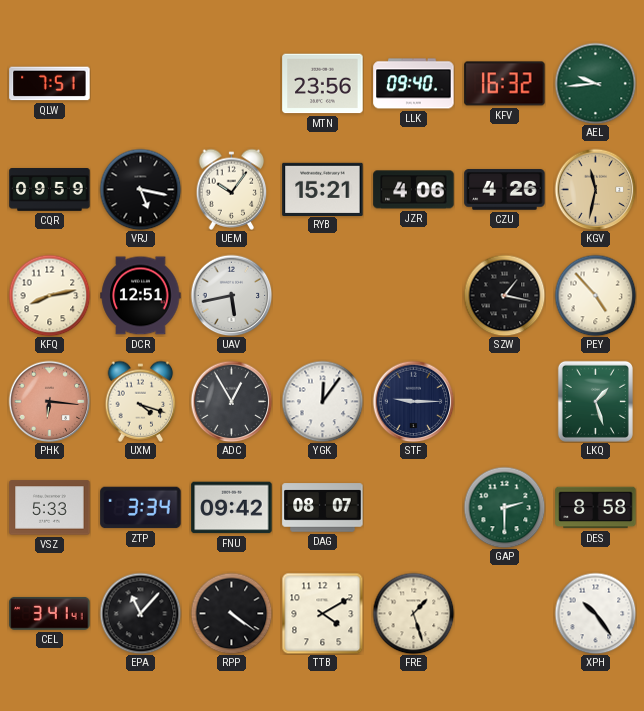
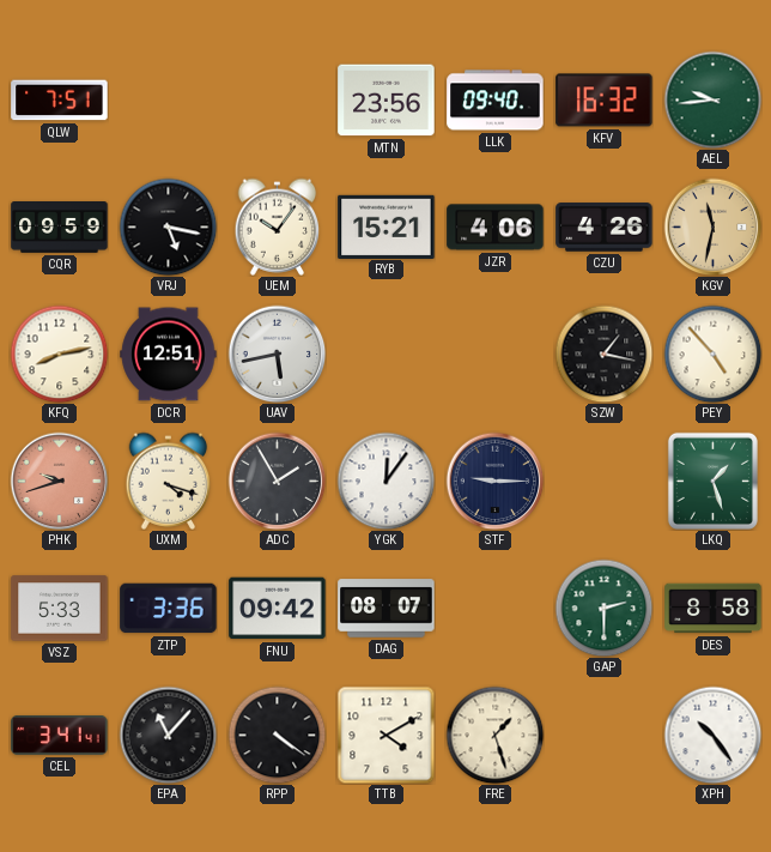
PHK: 6:16 -> 9:42
ADC: 12:55 -> 1:55
ZTP: 3:34 -> 3:36
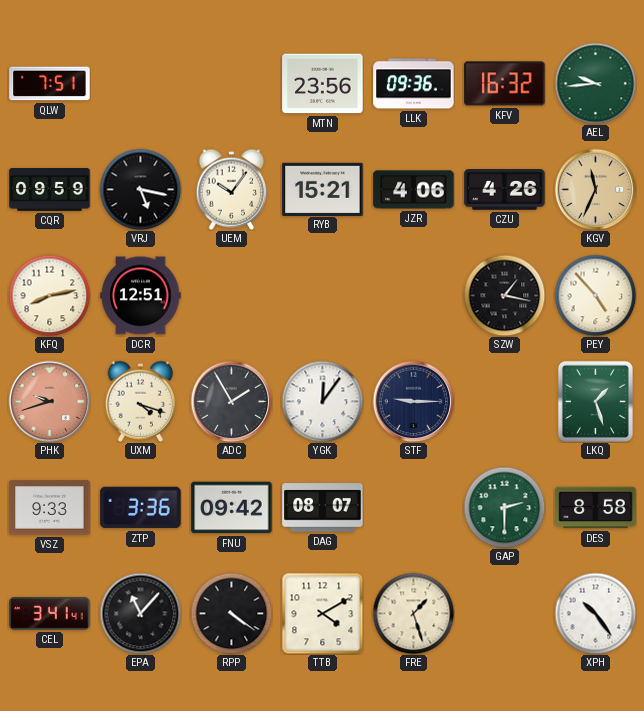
LLK: 09:40 -> 09:36
KGV: 11:32 -> 11:34
UAV: 5:43 -> none
VSZ: 5:33 -> 9:33
